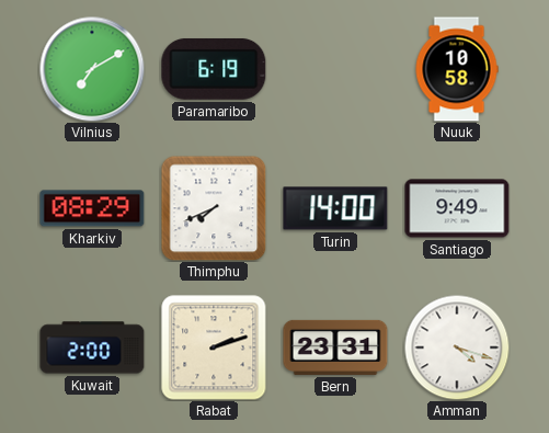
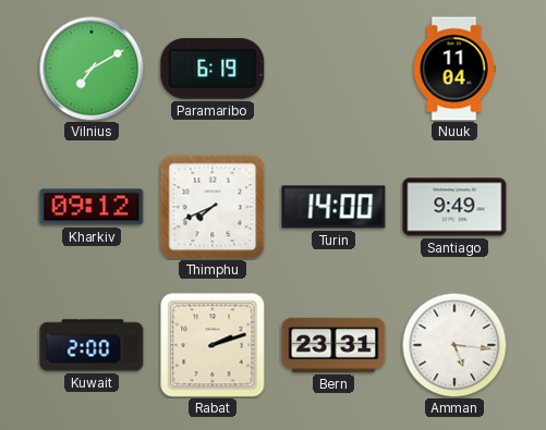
Nuuk: 10:58 -> 11:04
Kharkiv: 08:29 -> 09:12
Amman: 4:18 -> 5:16
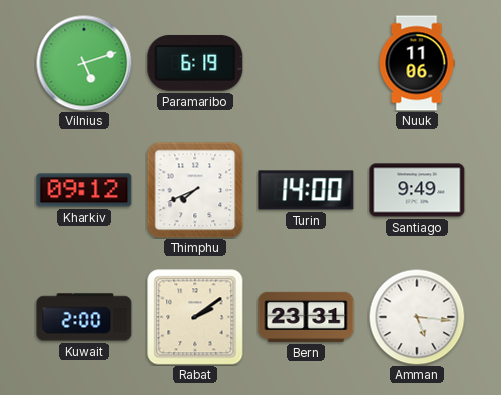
Vilnius: 7:10 -> 5:12
Nuuk: 11:04 -> 11:06
Rabat: 2:12 -> 2:09
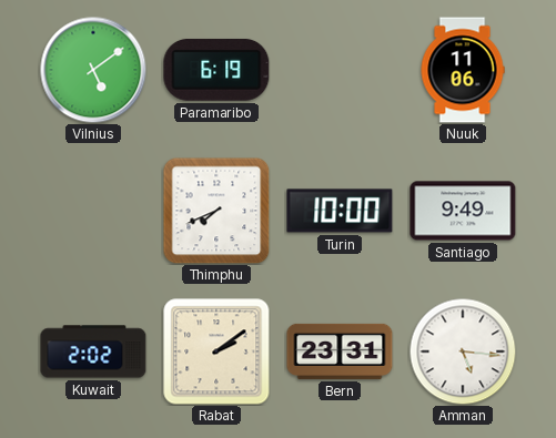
Vilnius: 5:12 -> 5:09
Kharkiv: 09:12 -> none
Turin: 14:00 -> 10:00
Kuwait: 2:00 -> 2:02
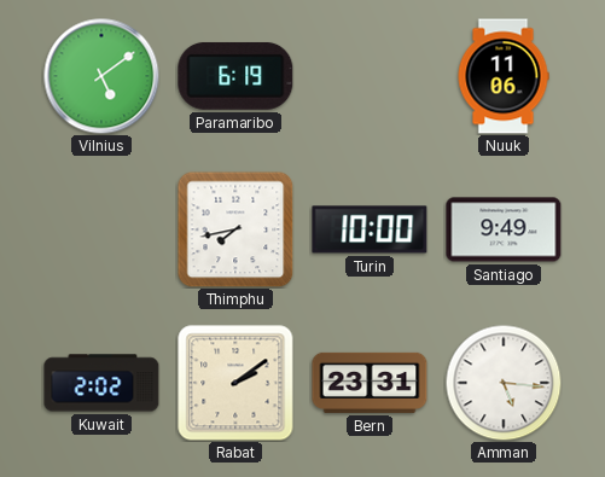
Thimphu: 7:41 -> 7:43
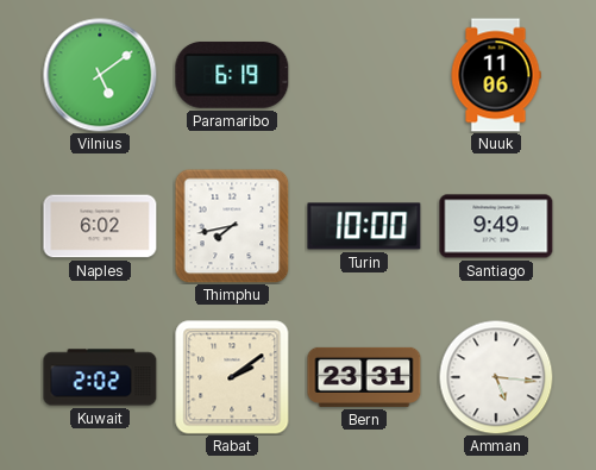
Naples: none -> 6:02
